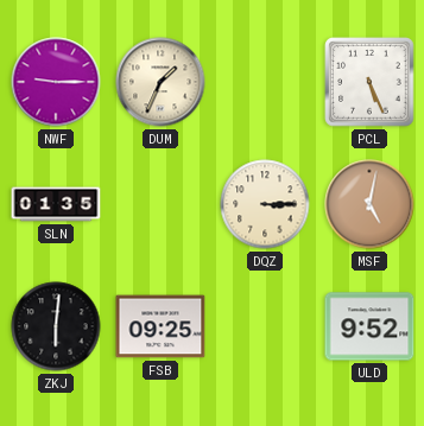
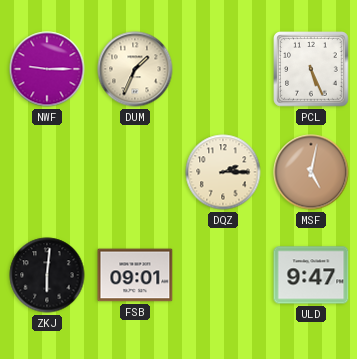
SLN: 01:35 -> none
DQZ: 3:15 -> 2:15
FSB: 09:25 -> 09:01
ULD: 9:52 -> 9:47
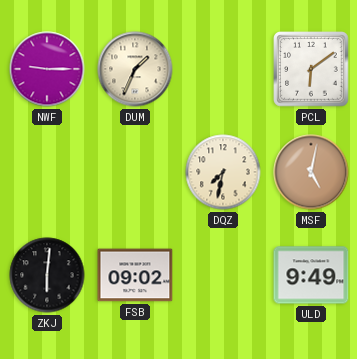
PCL: 5:26 -> 6:09
DQZ: 2:15 -> 7:32
FSB: 09:01 -> 09:02
ULD: 9:47 -> 9:49
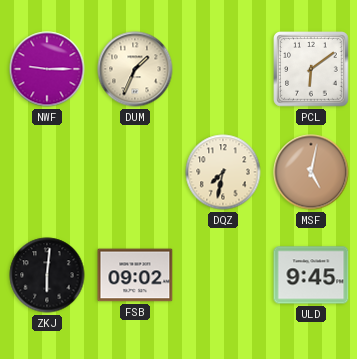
ULD: 9:49 -> 9:45
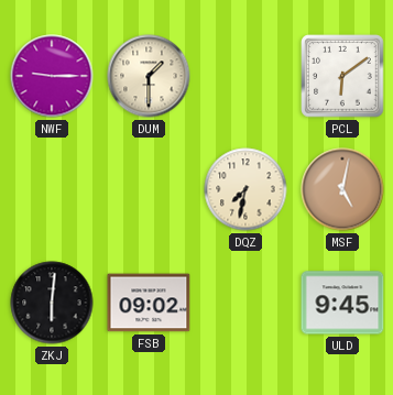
DUM: 1:34 -> 1:30
